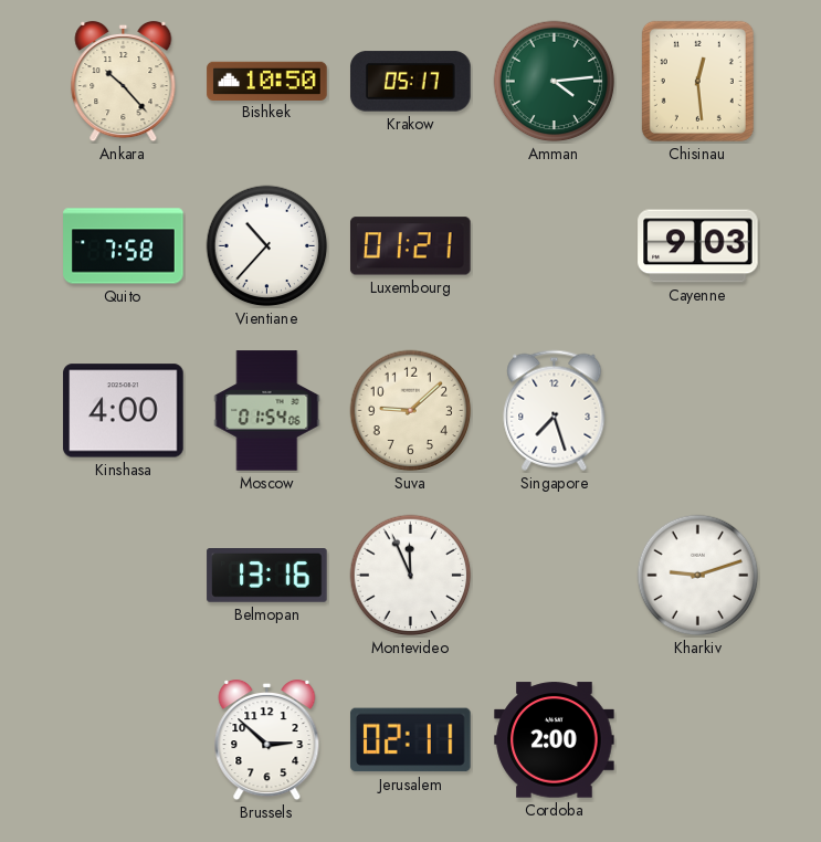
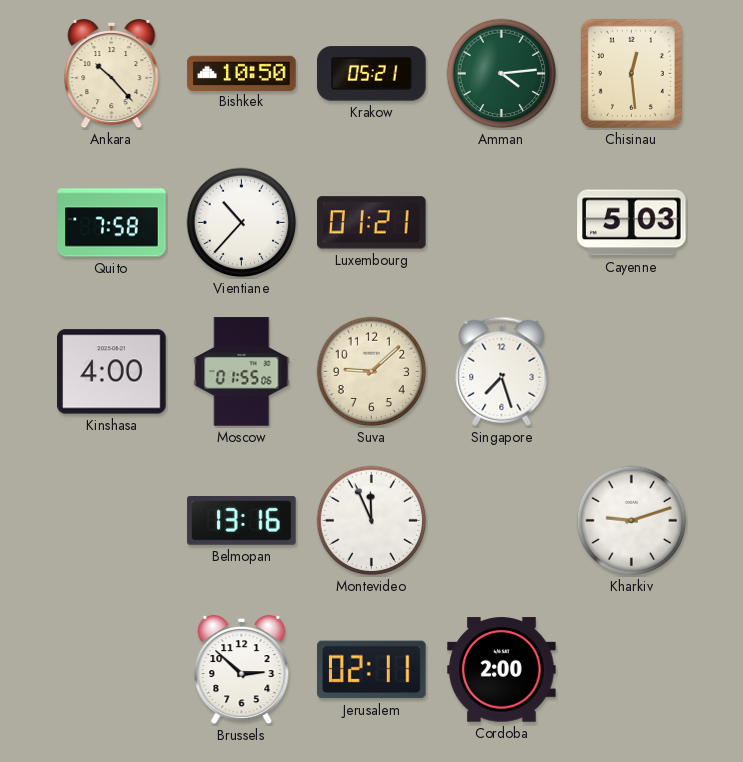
Krakow: 05:17 -> 05:21
Cayenne: 9:03 -> 5:03
Moscow: 01:54 -> 01:55
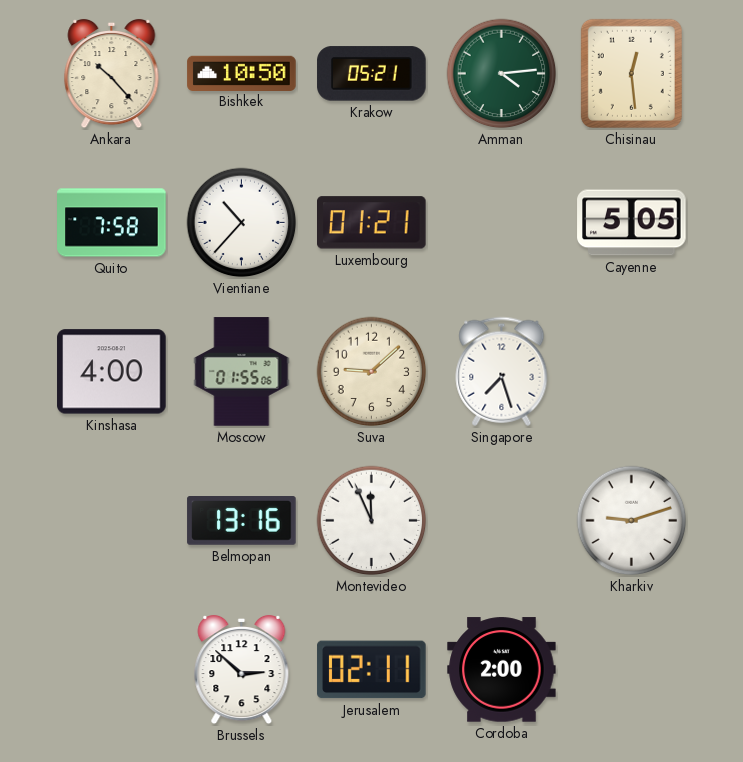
Cayenne: 5:03 -> 5:05
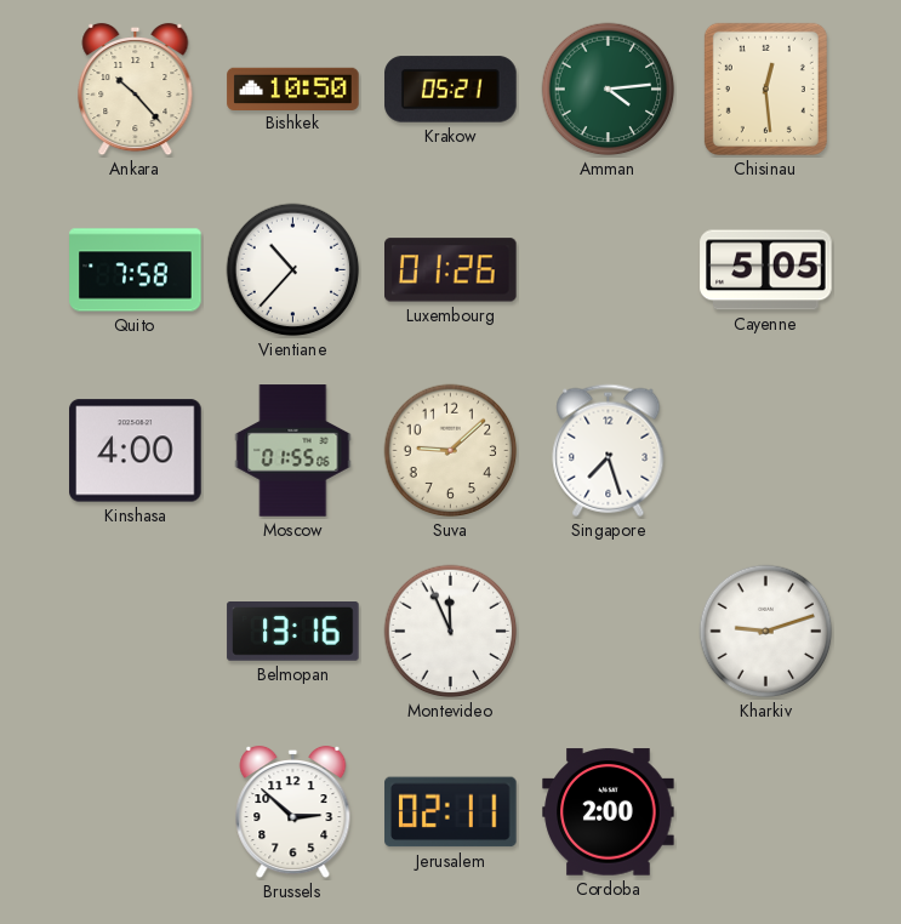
Luxembourg: 01:21 -> 01:26
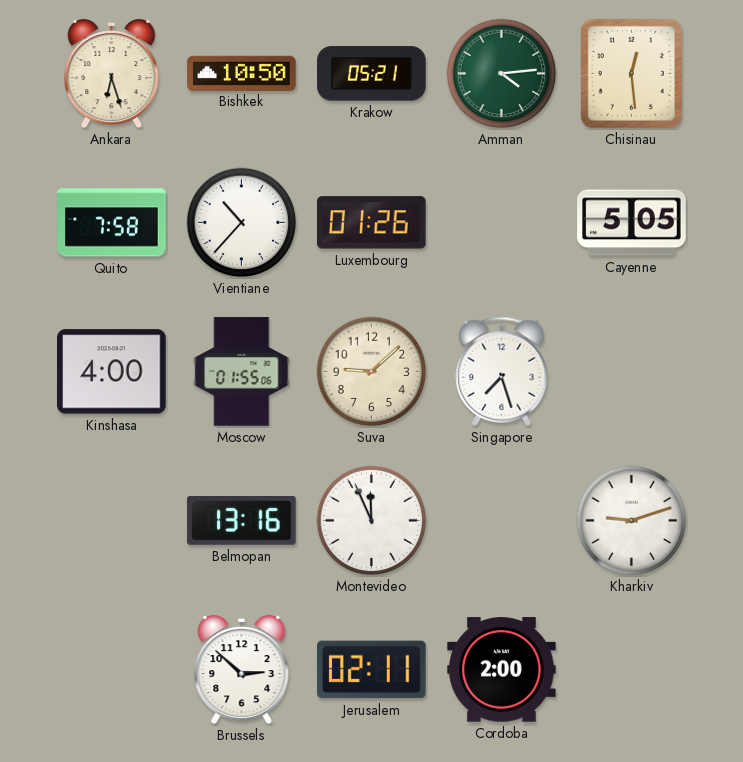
Ankara: 10:23 -> 6:27
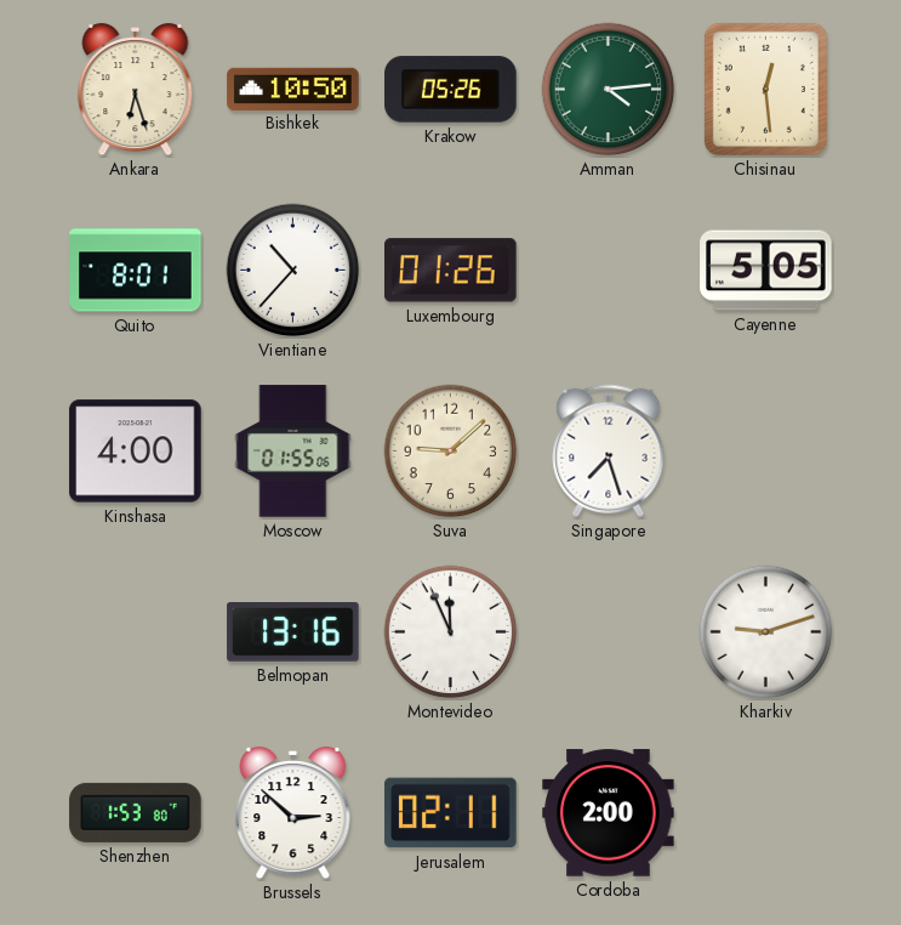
Krakow: 05:21 -> 05:26
Quito: 7:58 -> 8:01
Shenzhen: none -> 1:53
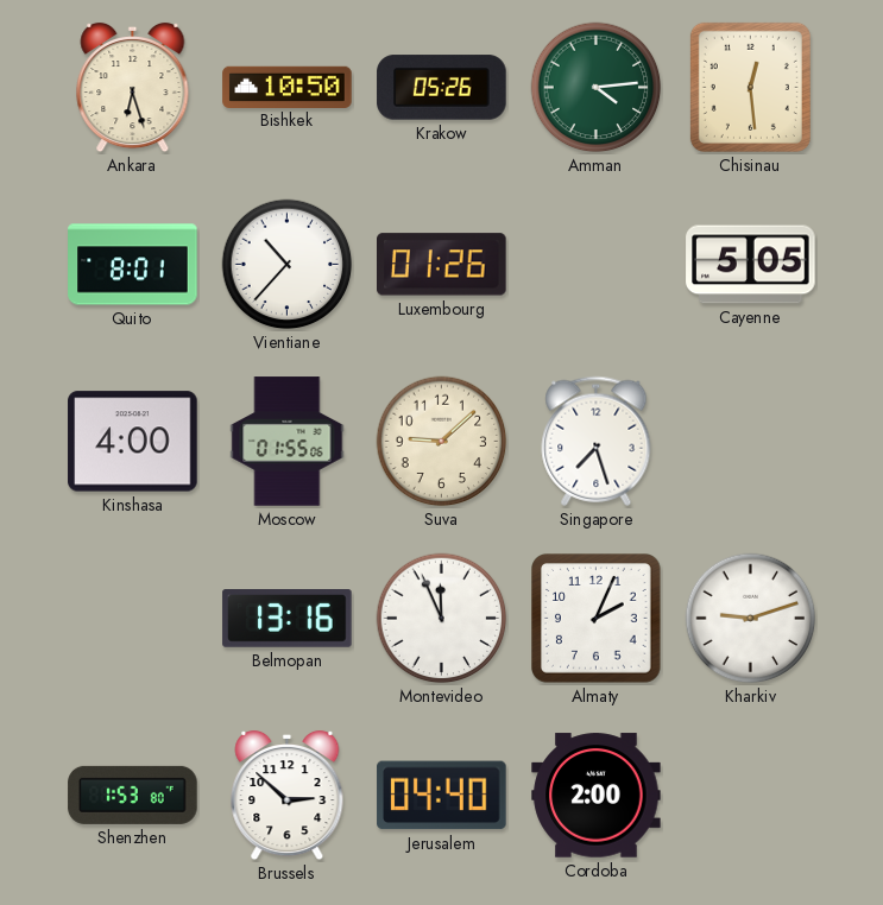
Almaty: none -> 2:04
Jerusalem: 02:11 -> 04:40
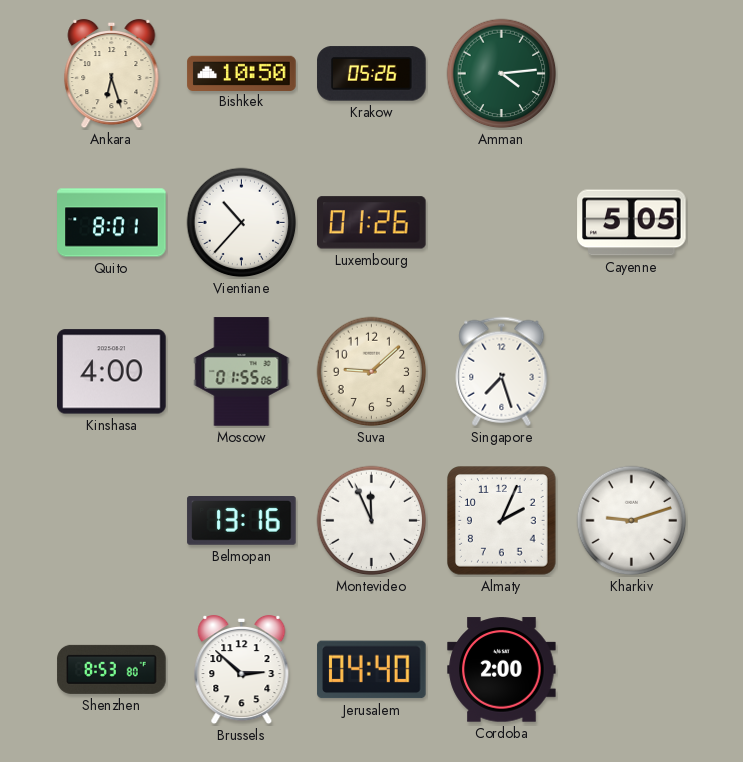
Chisinau: 12:29 -> none
Shenzhen: 1:53 -> 8:53
